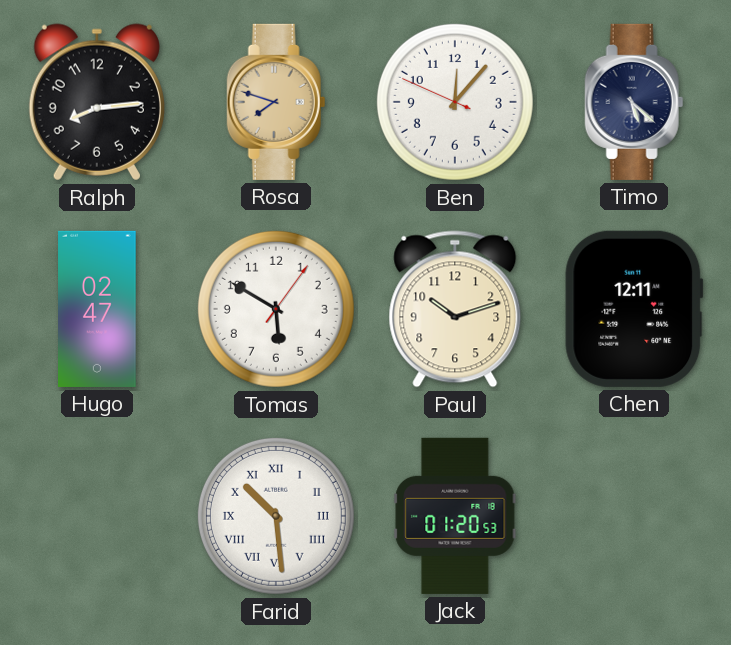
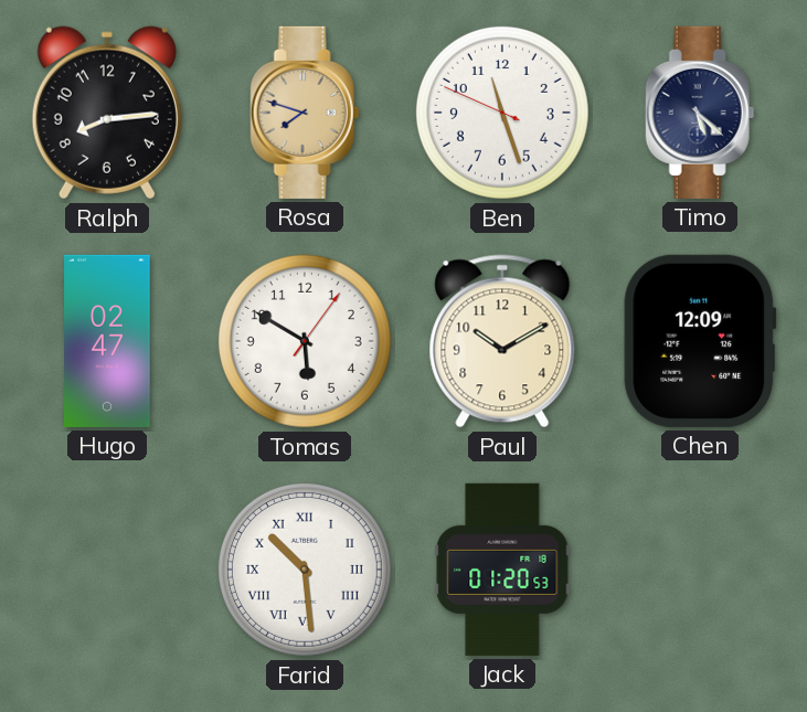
Ben: 12:06 -> 11:26
Paul: 10:12 -> 10:10
Chen: 12:11 -> 12:09
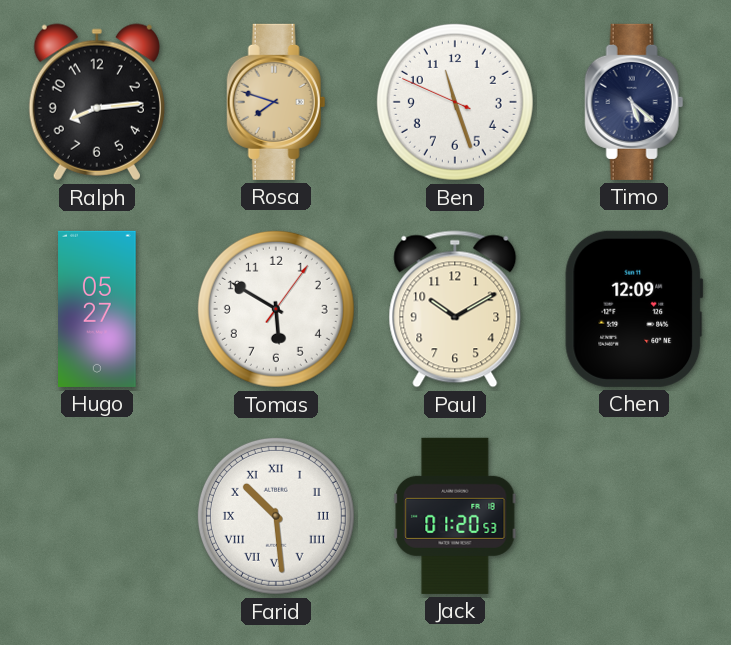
Hugo: 02:47 -> 05:27
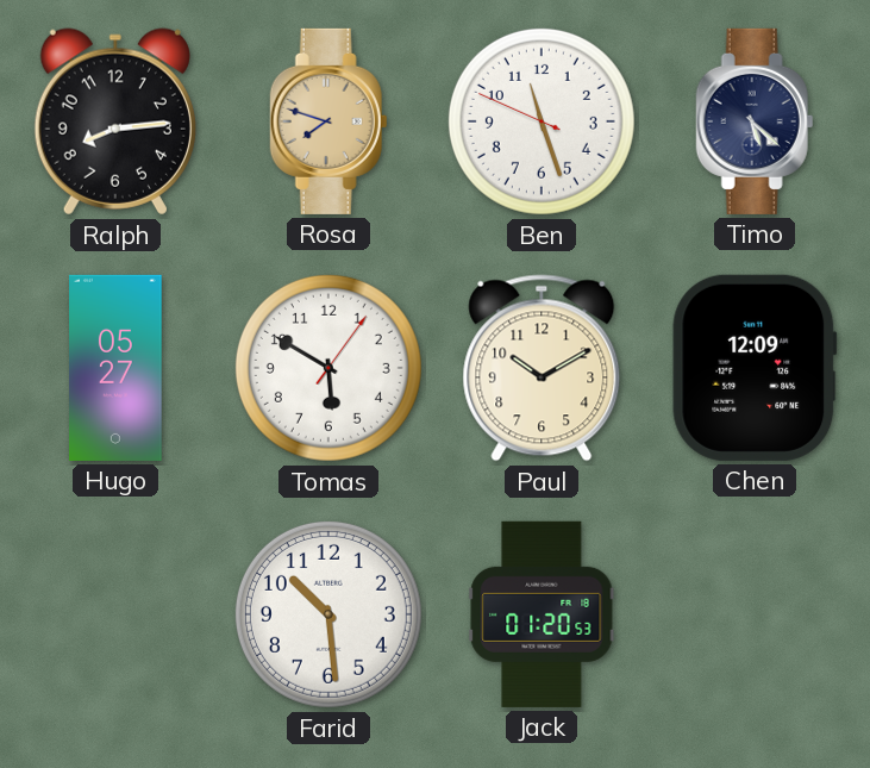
Farid numerals: Roman -> Arabic
